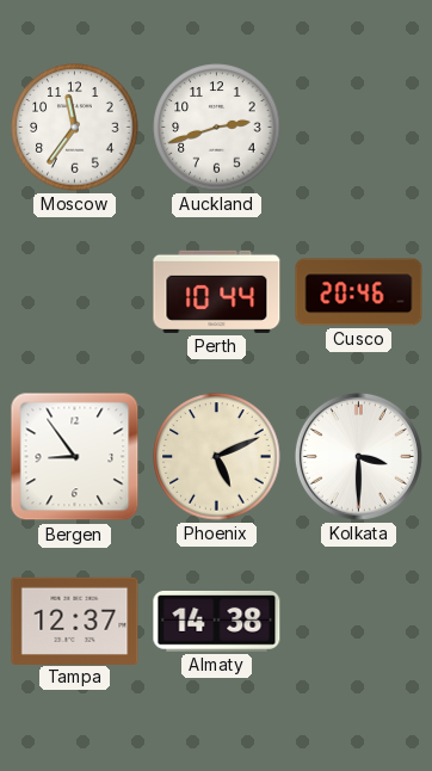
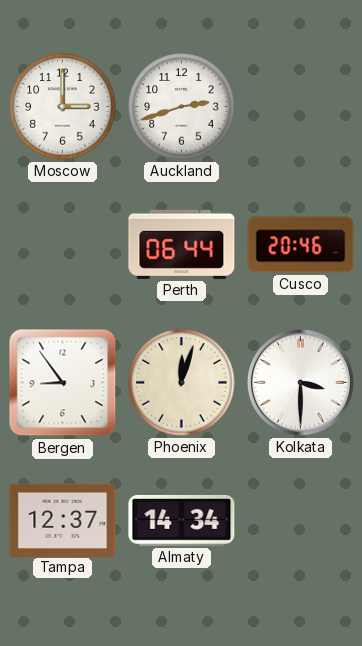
Moscow: 11:36 -> 3:00
Perth: 10:44 -> 06:44
Phoenix: 5:11 -> 12:03
Almaty: 14:38 -> 14:34
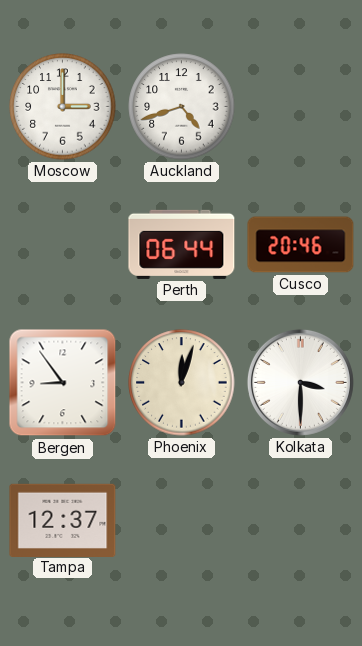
Auckland: 2:42 -> 4:42
Almaty: 14:34 -> none
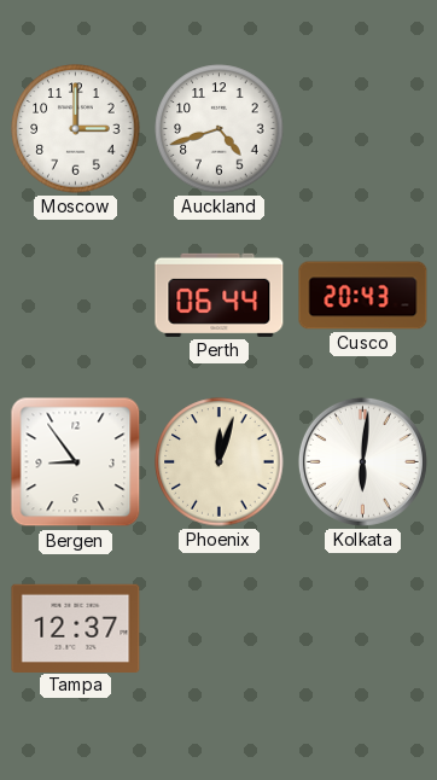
Cusco: 20:46 -> 20:43
Kolkata: 3:30 -> 6:01
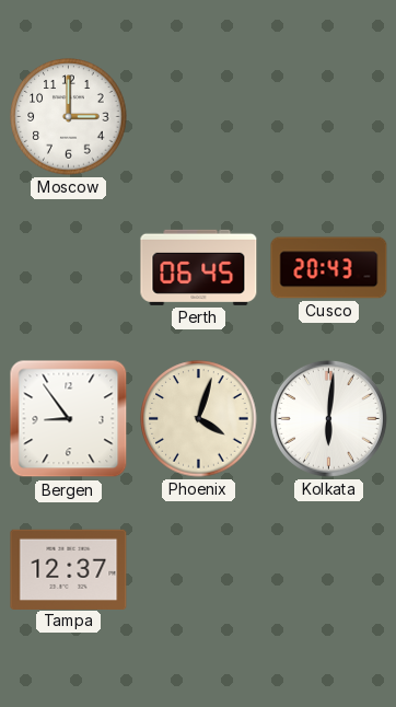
Auckland: 4:42 -> none
Perth: 06:44 -> 06:45
Phoenix: 12:03 -> 4:03
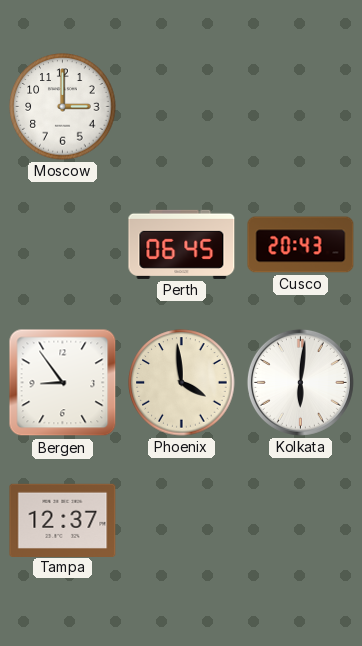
Phoenix: 4:03 -> 3:59
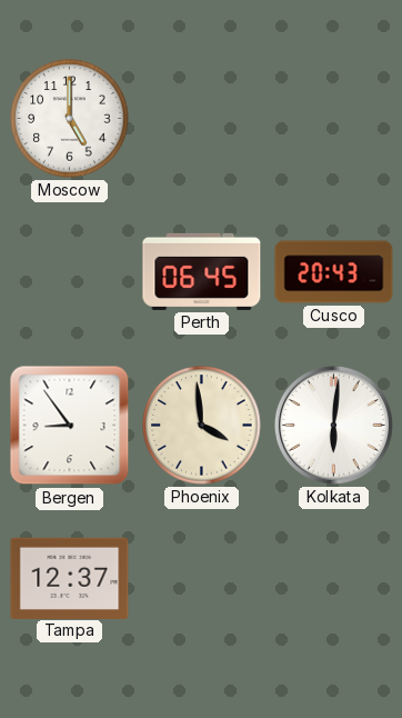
Moscow: 3:00 -> 5:00
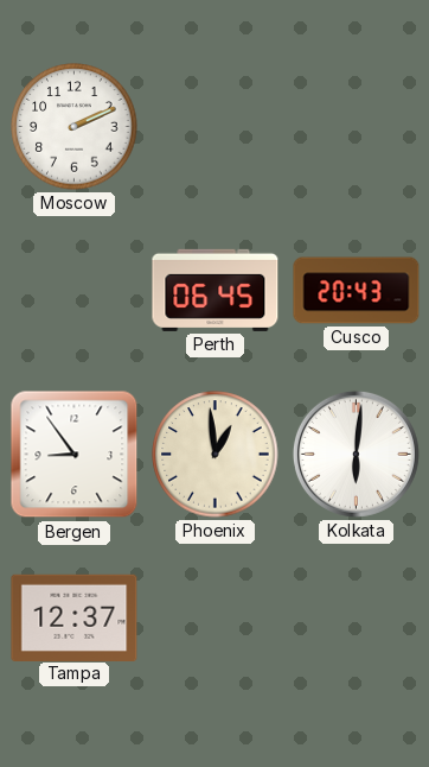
Moscow: 5:00 -> 2:11
Phoenix: 3:59 -> 12:59
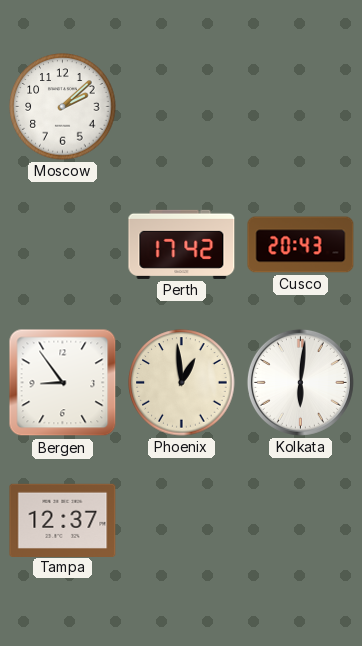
Moscow: 2:11 -> 2:08
Perth: 06:45 -> 17:42
